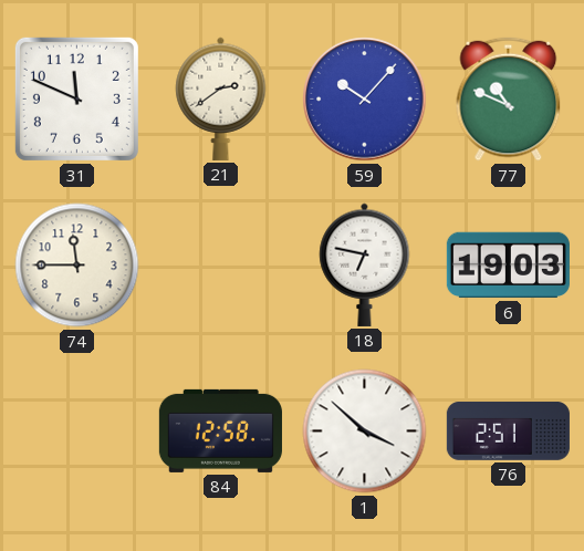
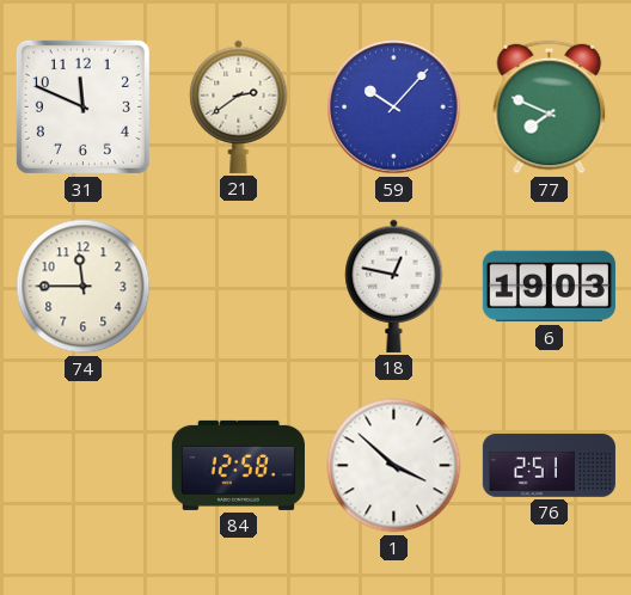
77: 10:49 -> 7:49
18: 6:47 -> 12:47
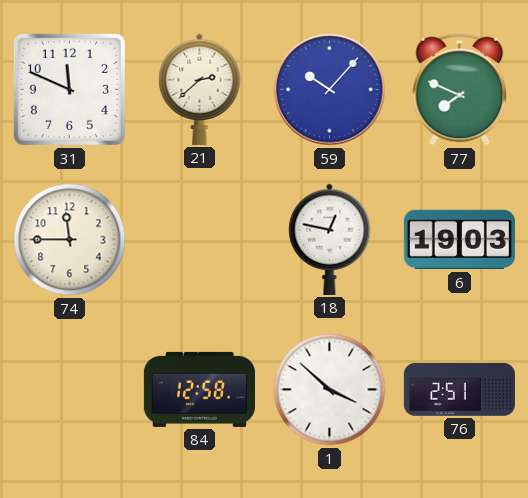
21: 2:39 -> 2:38
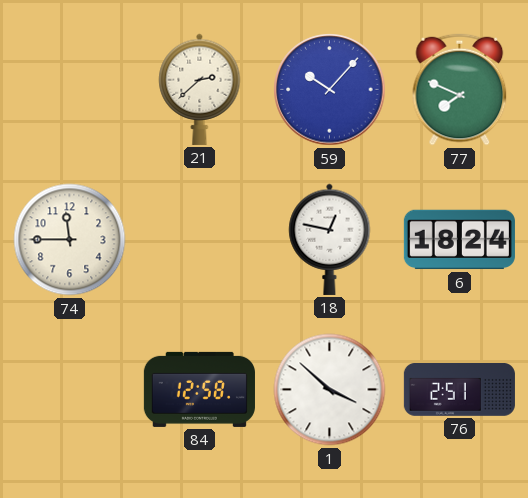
31: 11:49 -> none
6: 19:03 -> 18:24
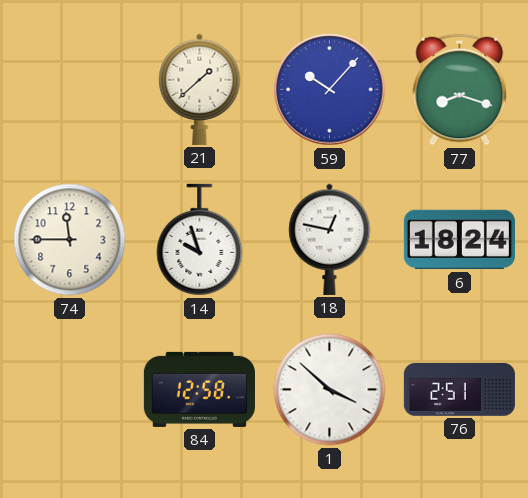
21: 2:38 -> 1:38
77: 7:49 -> 8:18
14: none -> 9:57
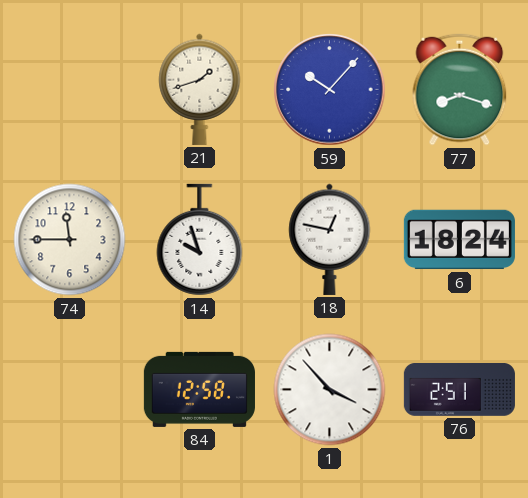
21: 1:38 -> 1:42
1: 3:52 -> 3:53
